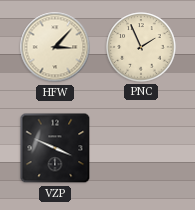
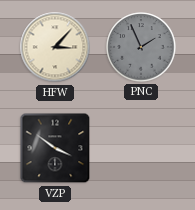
PNC dial: cream -> grey
VZP: 3:49 -> 3:51
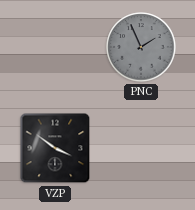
HFW: 3:07 -> none
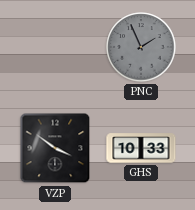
GHS: none -> 10:33
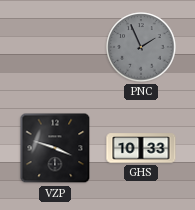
VZP: 3:51 -> 3:48
